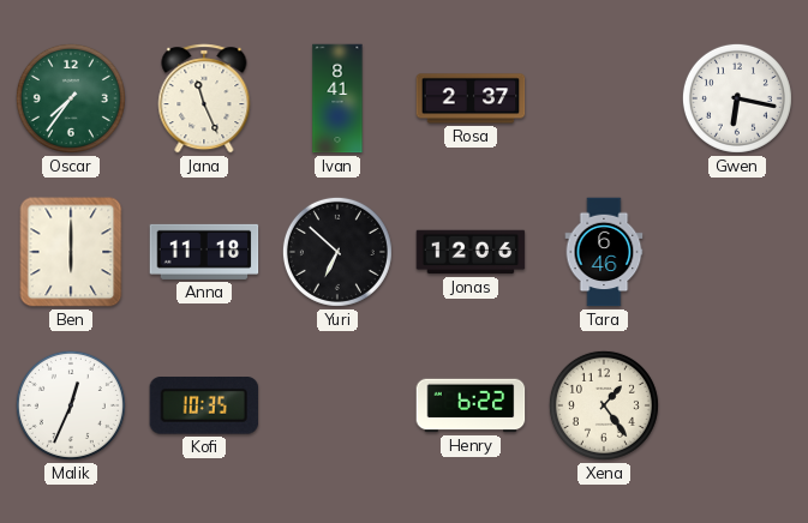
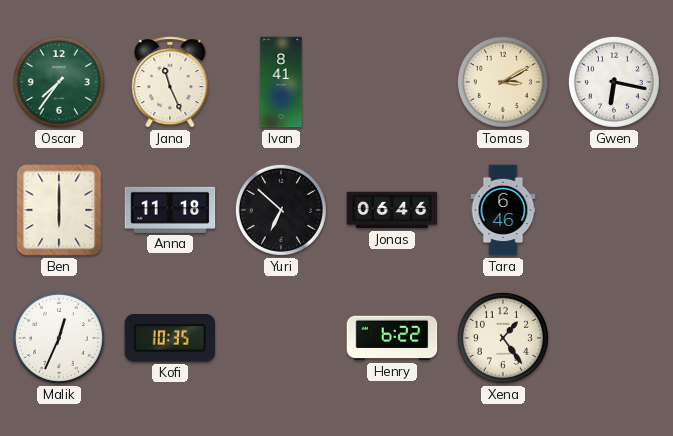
Rosa: 2:37 -> none
Tomas: none -> 3:10
Jonas: 12:06 -> 06:46
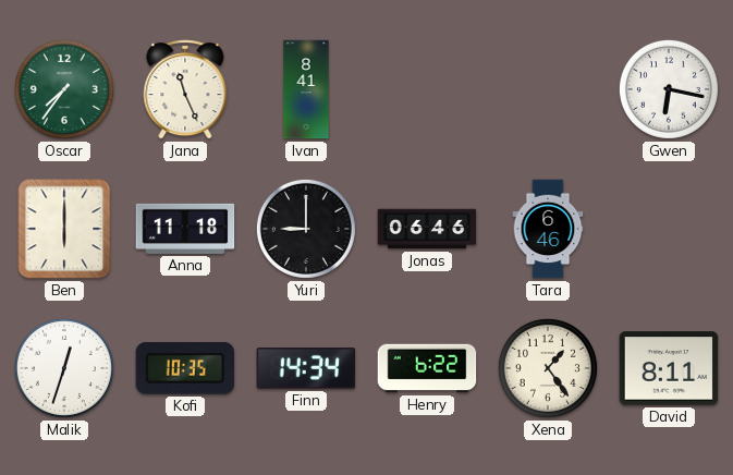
Tomas: 3:10 -> none
Yuri: 6:52 -> 9:00
Malik: 12:34 -> 12:33
Finn: none -> 14:34
David: none -> 8:11
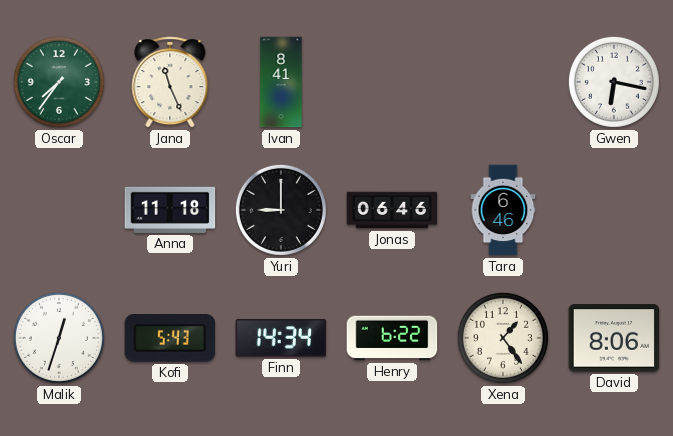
Ben: 6:00 -> none
Kofi: 10:35 -> 5:43
David: 8:11 -> 8:06
